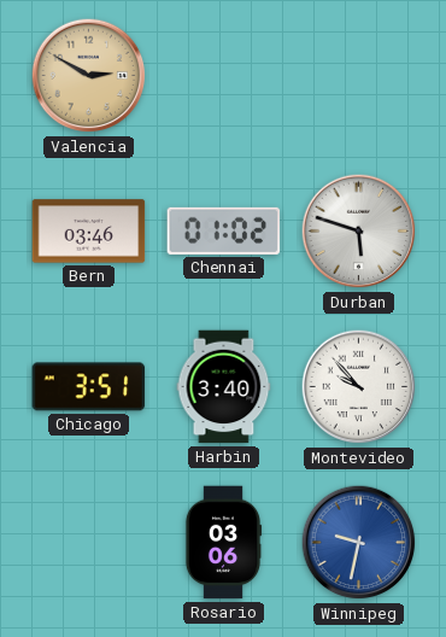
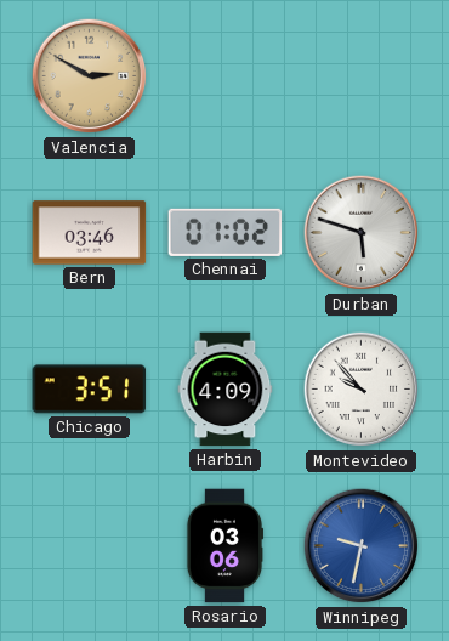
Harbin: 3:40 -> 4:09
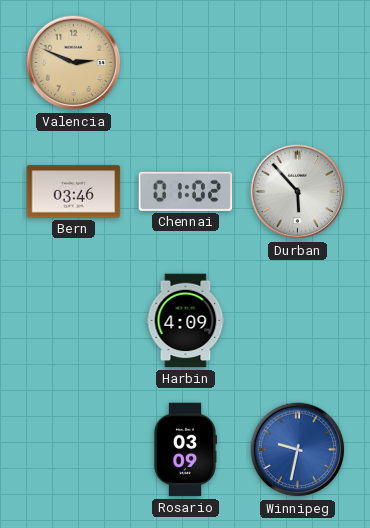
Valencia: 2:50 -> 2:49
Durban: 5:48 -> 5:53
Chicago: 3:51 -> none
Montevideo: 9:53 -> none
Rosario: 03:06 -> 03:09
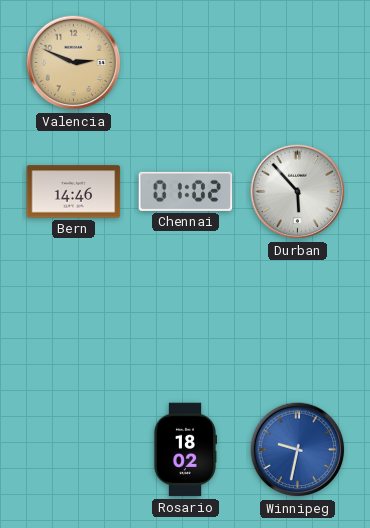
Bern: 03:46 -> 14:46
Harbin: 4:09 -> none
Rosario: 03:09 -> 18:02
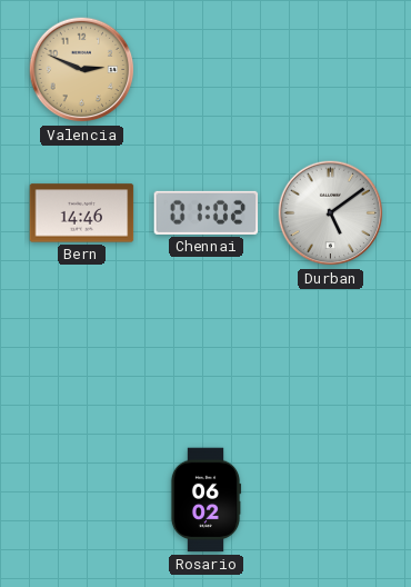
Durban: 5:53 -> 5:09
Rosario: 18:02 -> 06:02
Winnipeg: 9:32 -> none
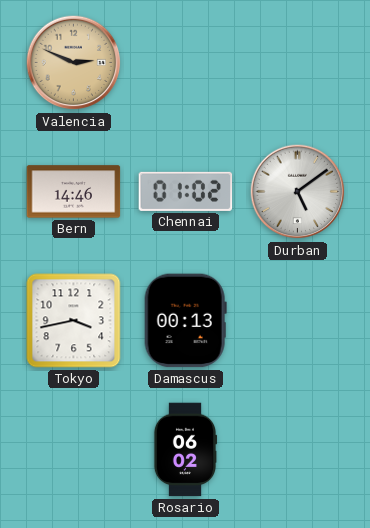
Tokyo: none -> 3:43
Damascus: none -> 00:13
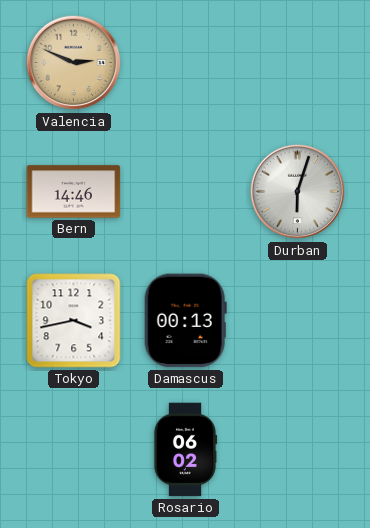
Chennai: 01:02 -> none
Durban: 5:09 -> 6:03
